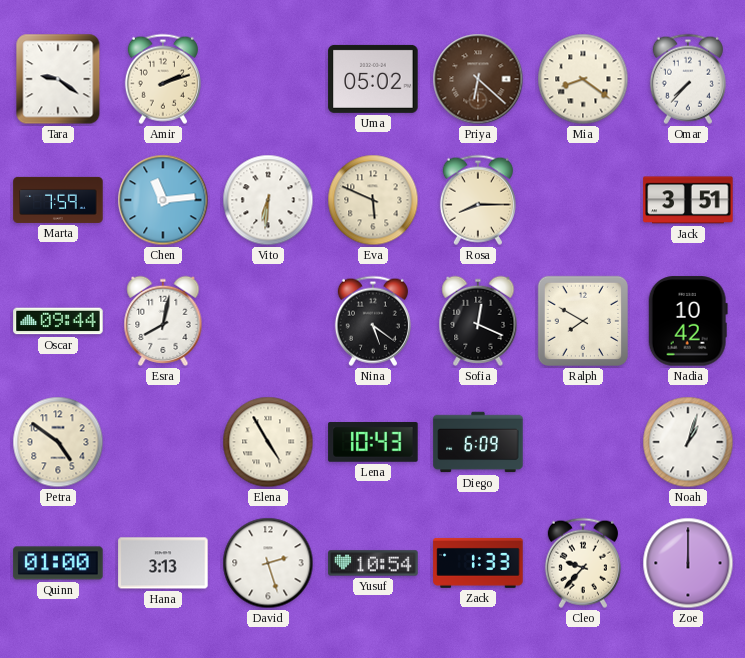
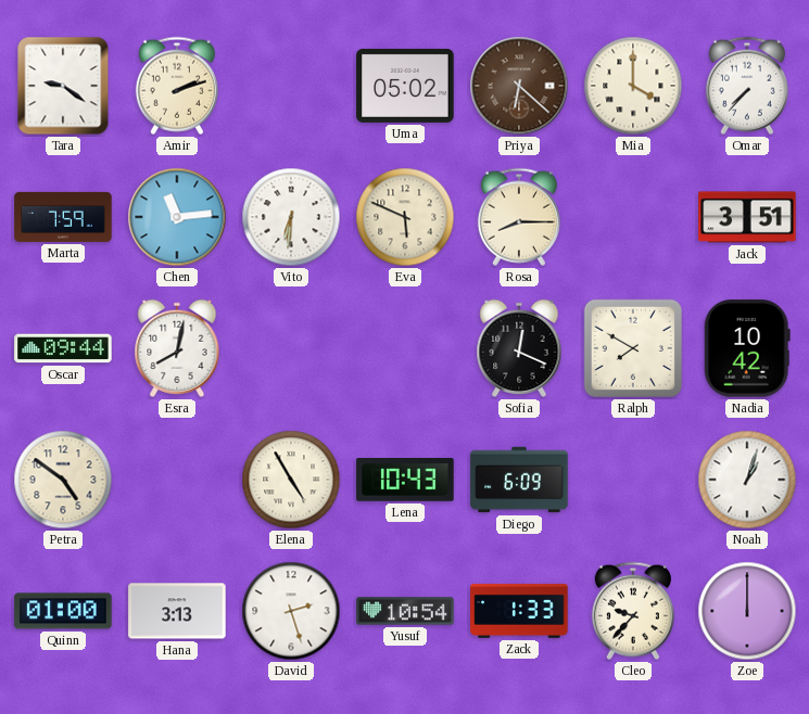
Mia: 8:21 -> 4:00
Nina: 5:21 -> none
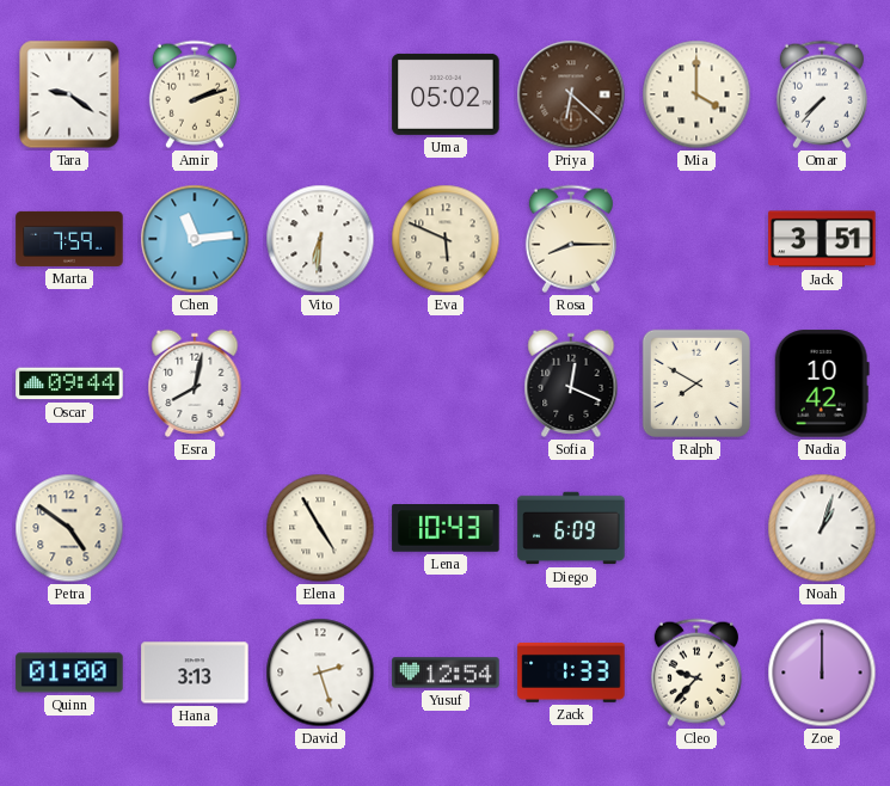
Yusuf: 10:54 -> 12:54
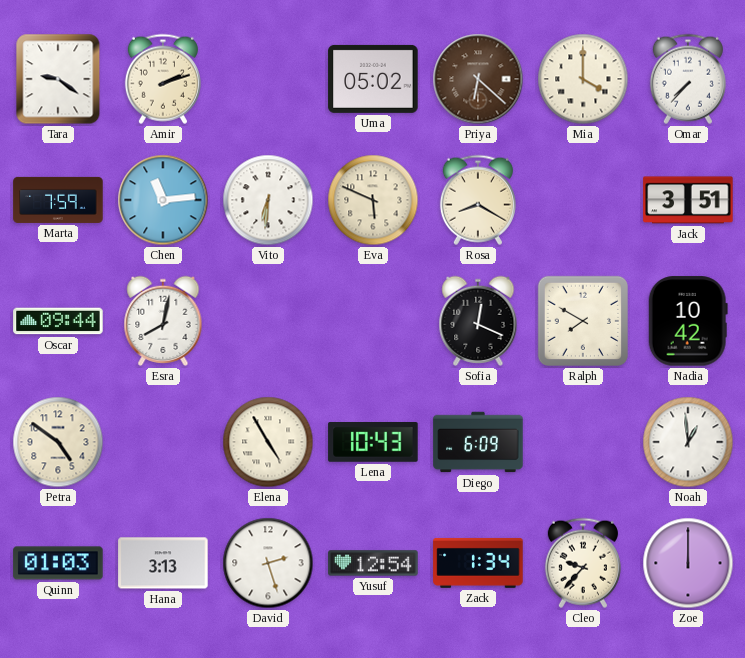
Rosa: 8:15 -> 8:20
Noah: 1:03 -> 12:59
Quinn: 01:00 -> 01:03
Zack: 1:33 -> 1:34
